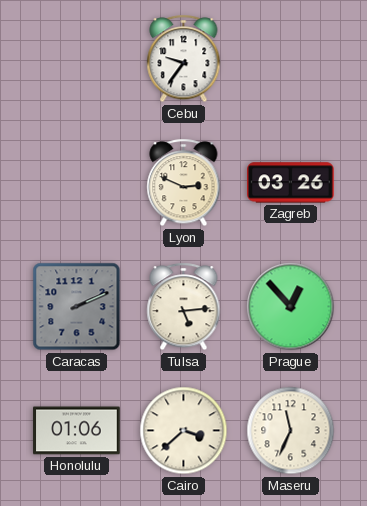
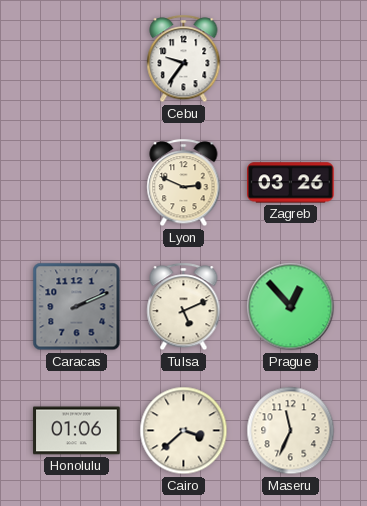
Tulsa: 5:14 -> 5:11
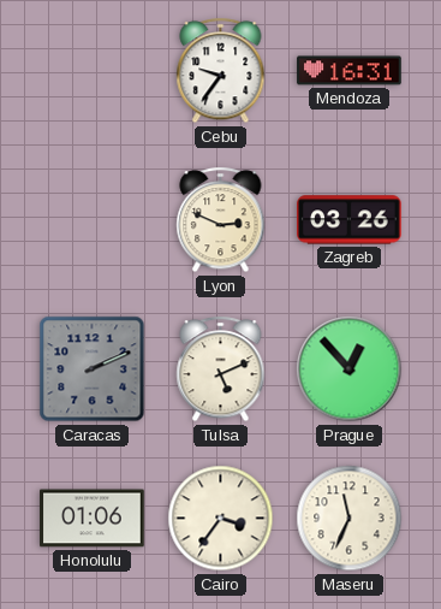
Mendoza: none -> 16:31
Cairo: 3:38 -> 3:36
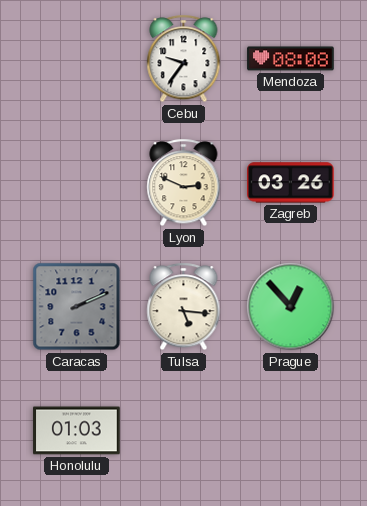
Mendoza: 16:31 -> 08:08
Tulsa: 5:11 -> 5:16
Honolulu: 01:06 -> 01:03
Cairo: 3:36 -> none
Maseru: 11:34 -> none
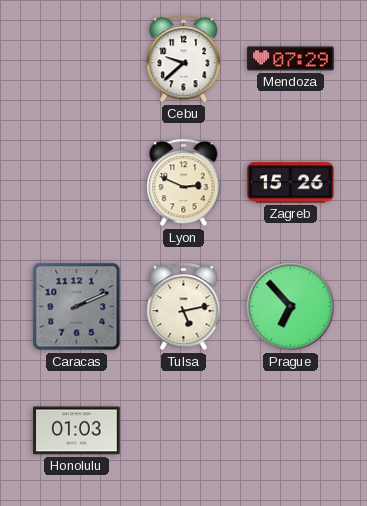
Cebu: 9:36 -> 9:38
Mendoza: 08:08 -> 07:29
Zagreb: 03:26 -> 15:26
Tulsa: 5:16 -> 5:13
Prague: 12:53 -> 6:53
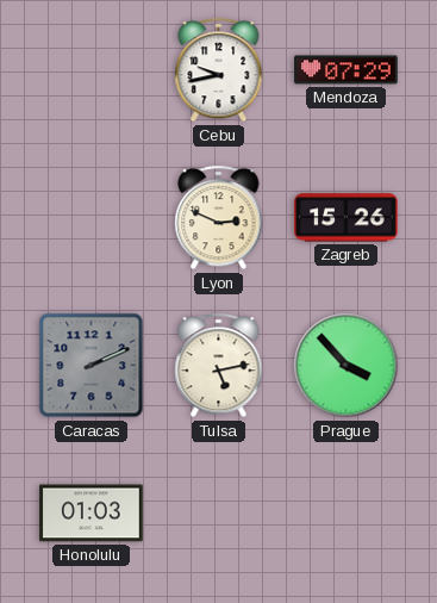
Cebu: 9:38 -> 9:43
Prague: 6:53 -> 3:53
